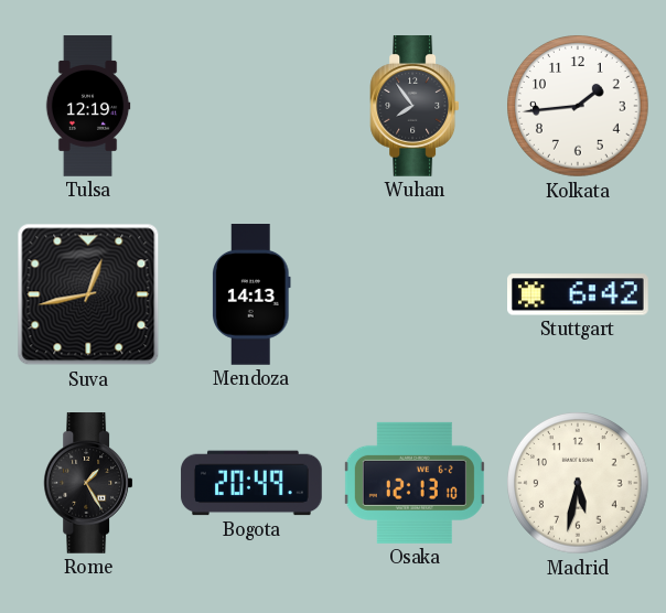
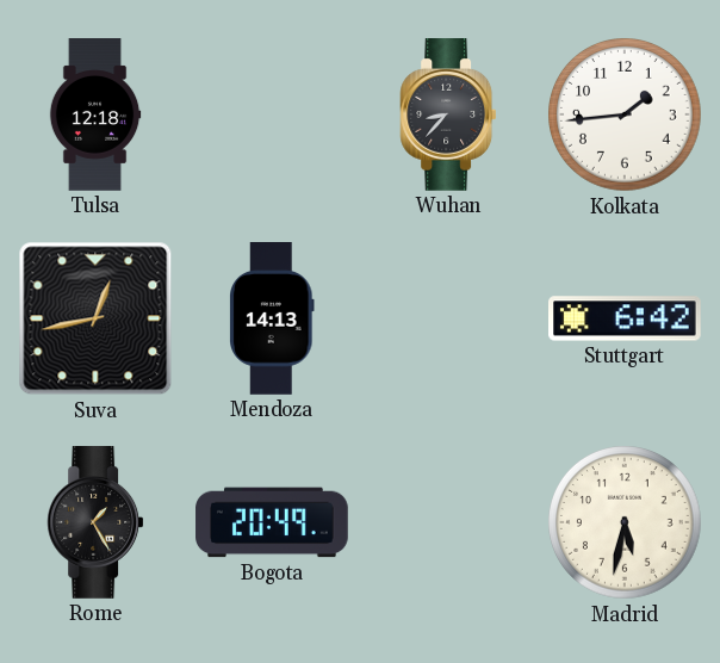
Tulsa: 12:19 -> 12:18
Wuhan: 7:54 -> 8:37
Osaka: 12:13 -> none
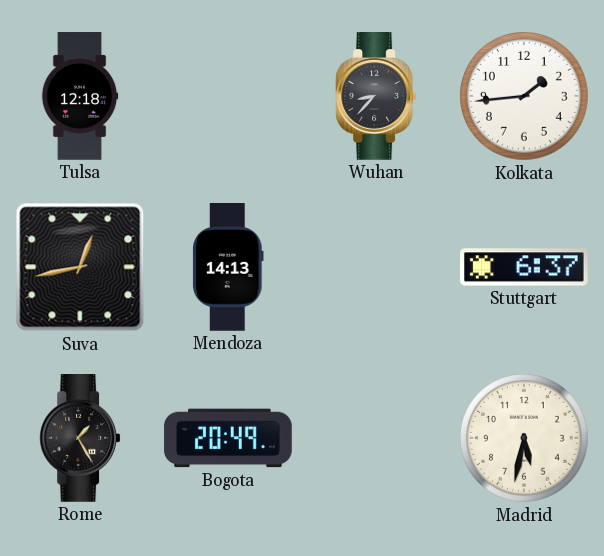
Stuttgart: 6:42 -> 6:37
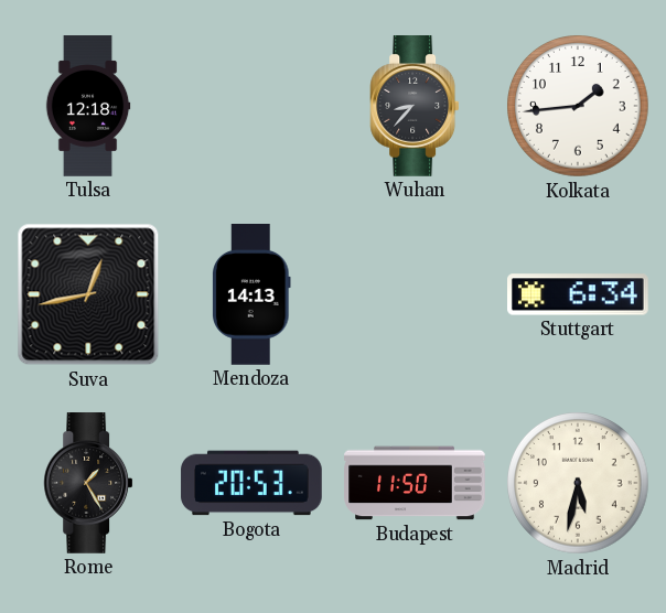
Stuttgart: 6:37 -> 6:34
Bogota: 20:49 -> 20:53
Budapest: none -> 11:50
